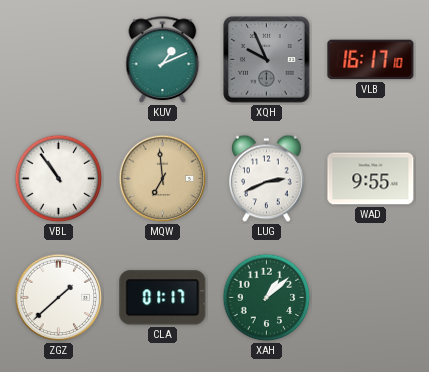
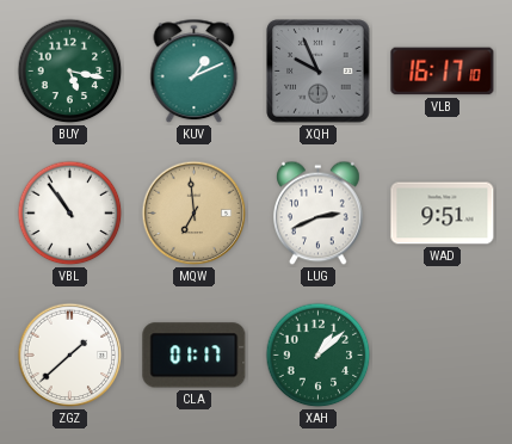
BUY: none -> 5:17
WAD: 9:55 -> 9:51
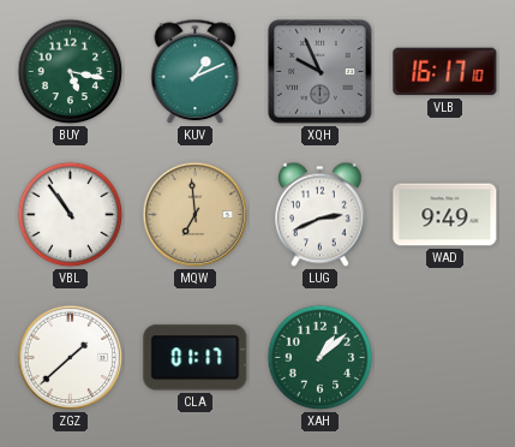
WAD: 9:51 -> 9:49
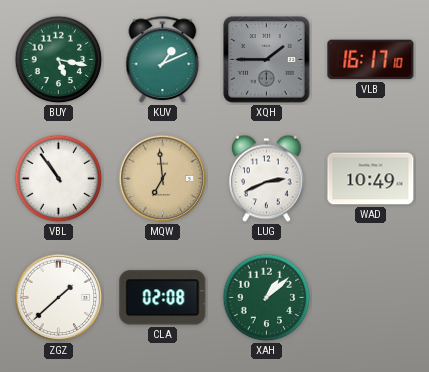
XQH: 9:56 -> 1:45
WAD: 9:49 -> 10:49
CLA: 01:17 -> 02:08
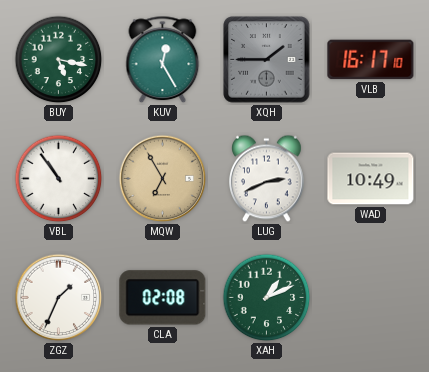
KUV: 1:11 -> 12:25
MQW: 6:59 -> 6:55
ZGZ: 1:38 -> 1:34
XAH: 1:08 -> 1:11
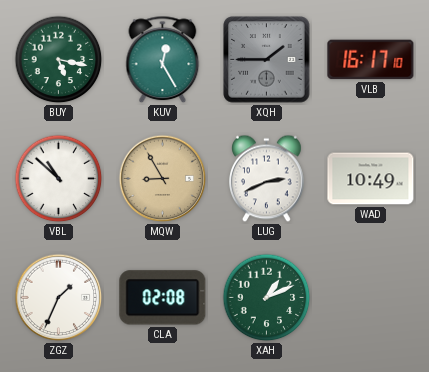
VBL: 10:54 -> 10:52
MQW: 6:55 -> 8:55
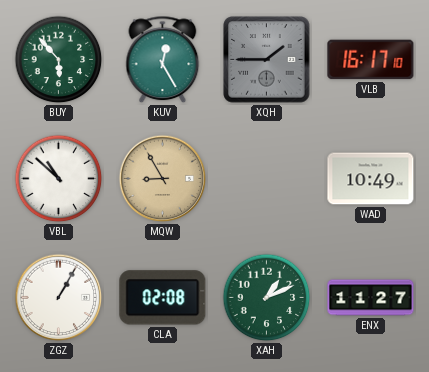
BUY: 5:17 -> 5:53
LUG: 2:41 -> none
ZGZ: 1:34 -> 1:05
ENX: none -> 11:27
